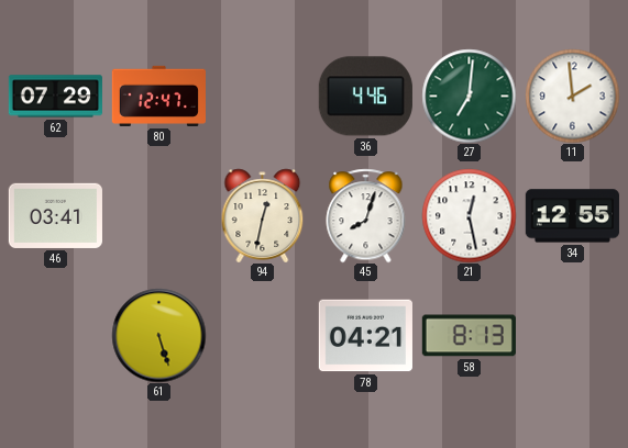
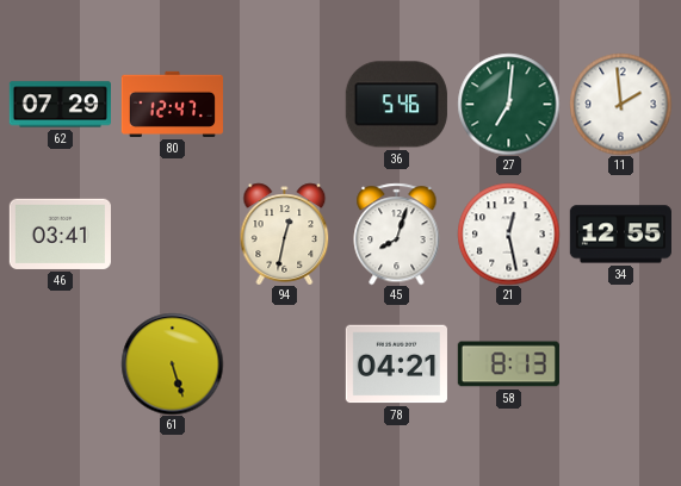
36: 4:46 -> 5:46
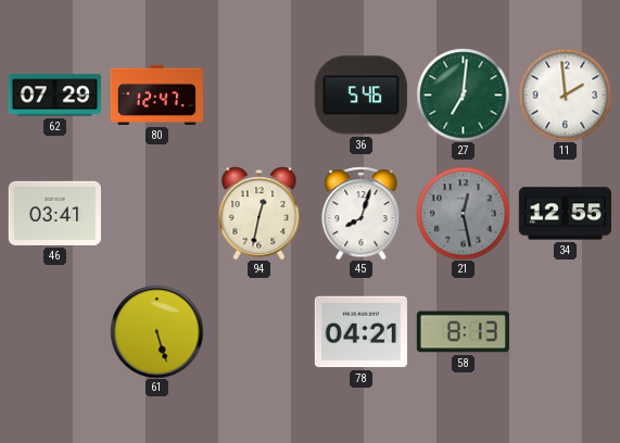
21 dial: white -> grey
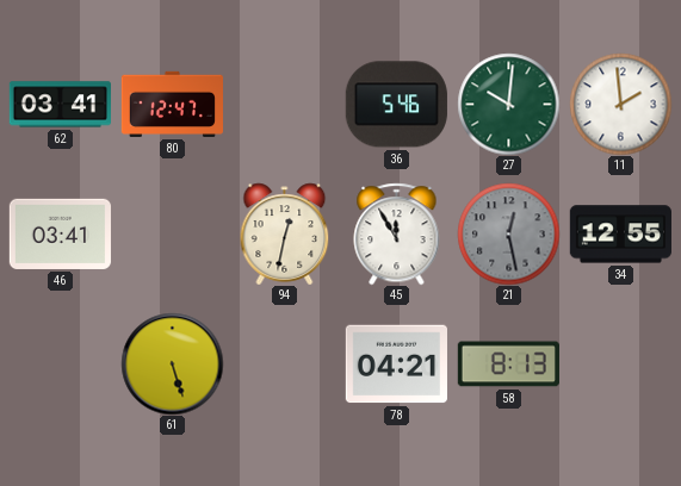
62: 07:29 -> 03:41
27: 7:01 -> 10:01
45: 8:03 -> 11:55
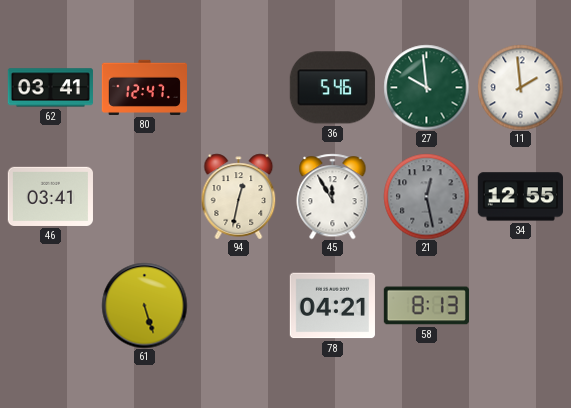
27: 10:01 -> 9:59
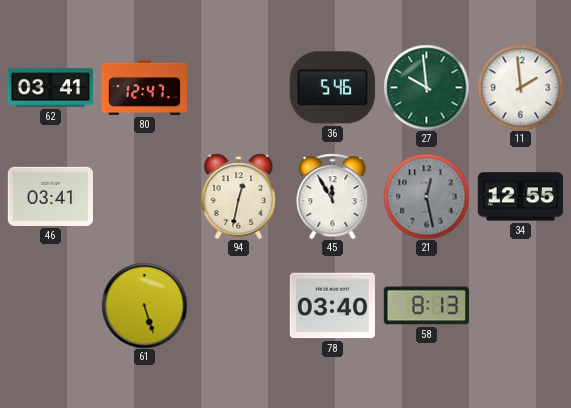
78: 04:21 -> 03:40
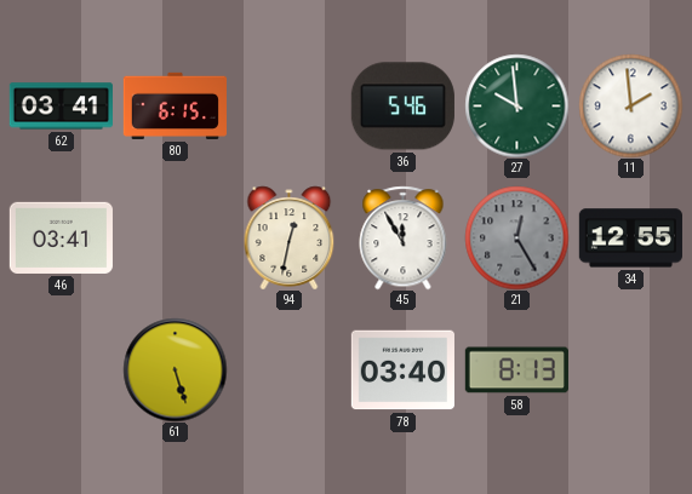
80: 12:47 -> 6:15
21: 12:28 -> 12:25
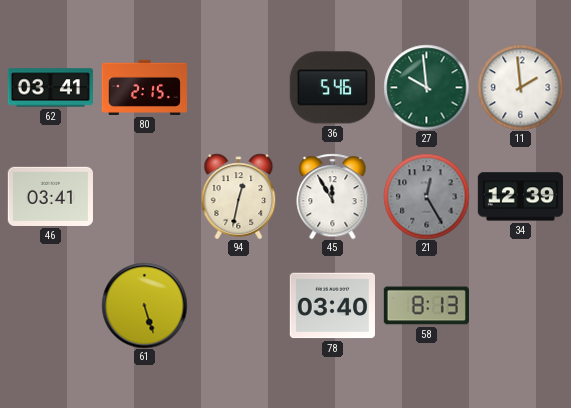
80: 6:15 -> 2:15
34: 12:55 -> 12:39
